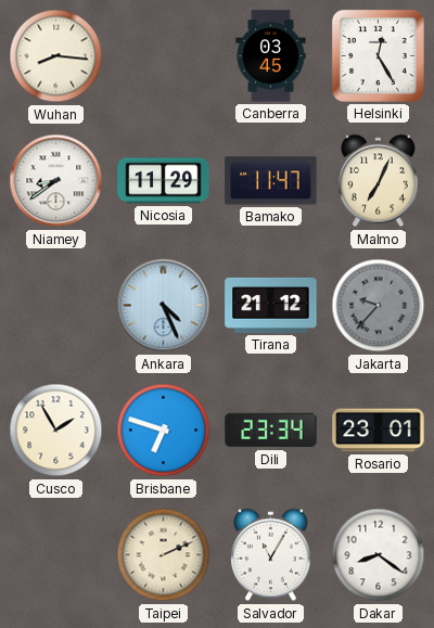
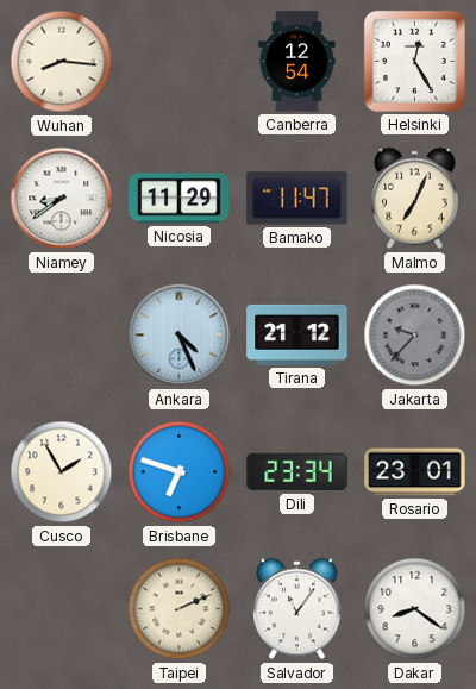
Canberra: 03:45 -> 12:54
Salvador: 11:05 -> 11:06
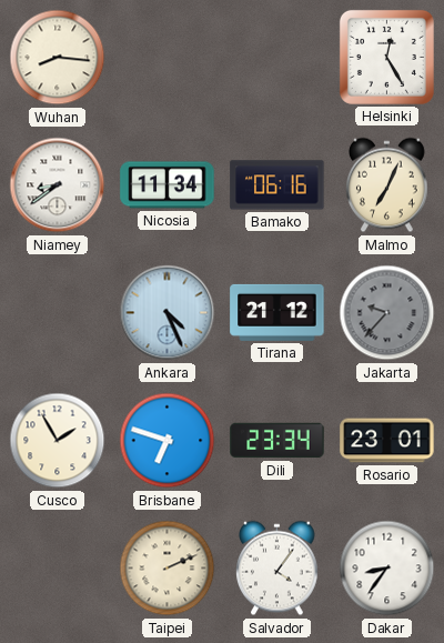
Canberra: 12:54 -> none
Nicosia: 11:29 -> 11:34
Bamako: 11:47 -> 06:16
Salvador: 11:06 -> 4:06
Dakar: 8:21 -> 8:36
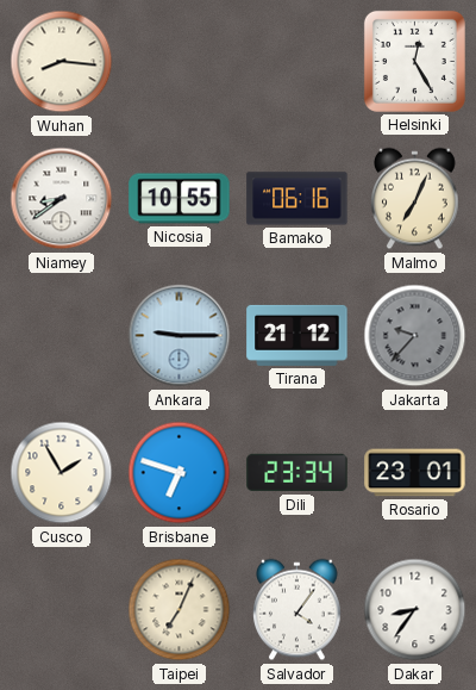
Nicosia: 11:34 -> 10:55
Ankara: 4:26 -> 9:15
Taipei: 2:11 -> 7:04
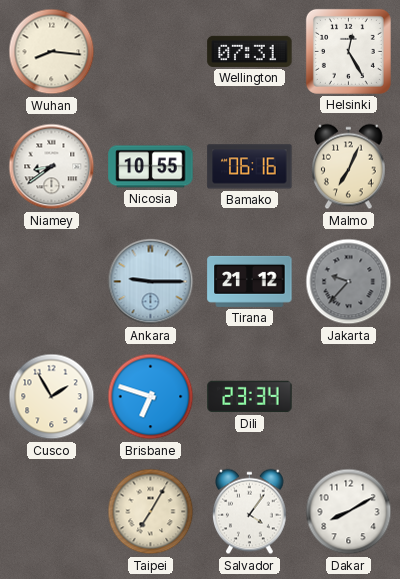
Wellington: none -> 07:31
Rosario: 23:01 -> none
Taipei: 7:04 -> 7:05
Dakar: 8:36 -> 8:10
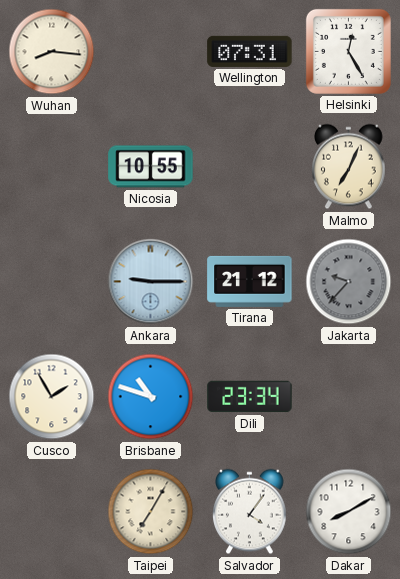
Niamey: 8:39 -> none
Bamako: 06:16 -> none
Brisbane: 6:48 -> 10:48
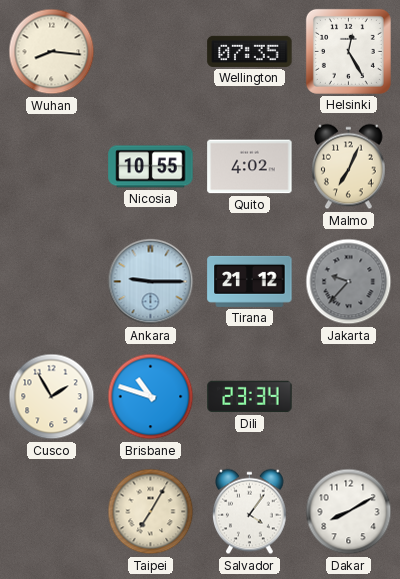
Wellington: 07:31 -> 07:35
Quito: none -> 4:02
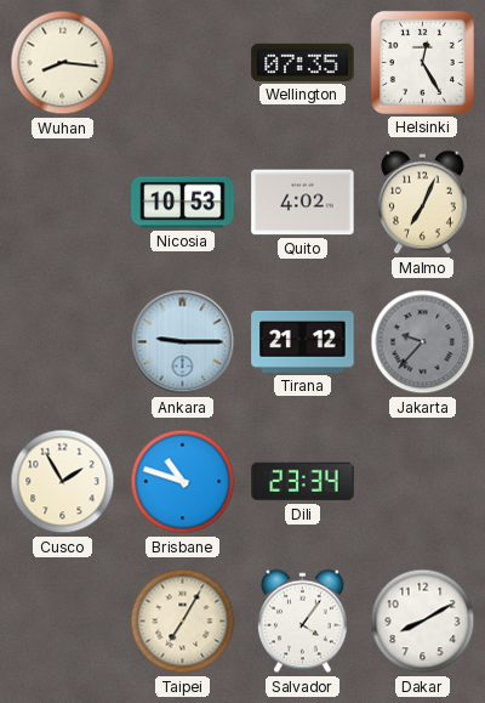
Nicosia: 10:55 -> 10:53
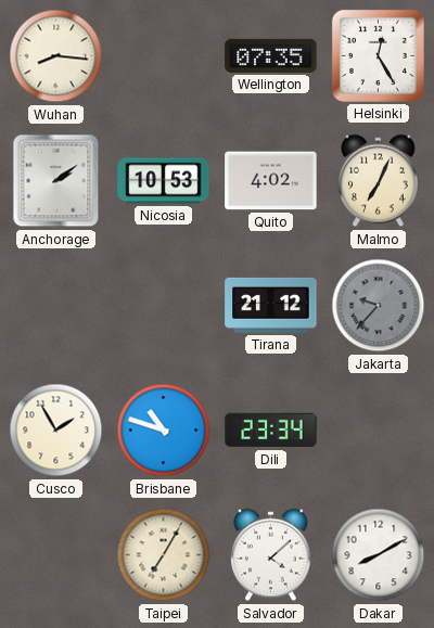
Anchorage: none -> 2:09
Ankara: 9:15 -> none
Salvador: 4:06 -> 4:08
